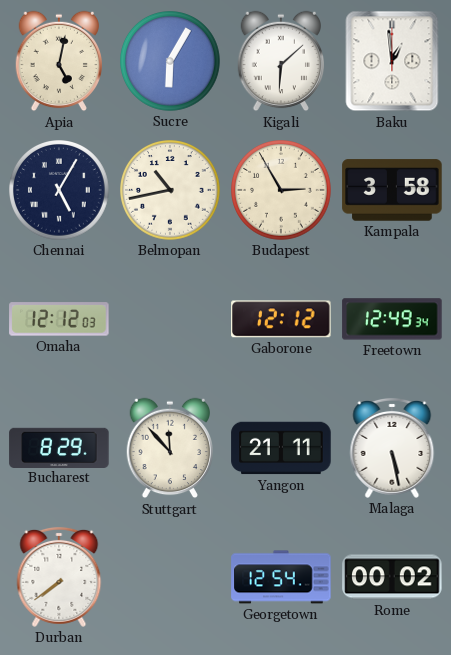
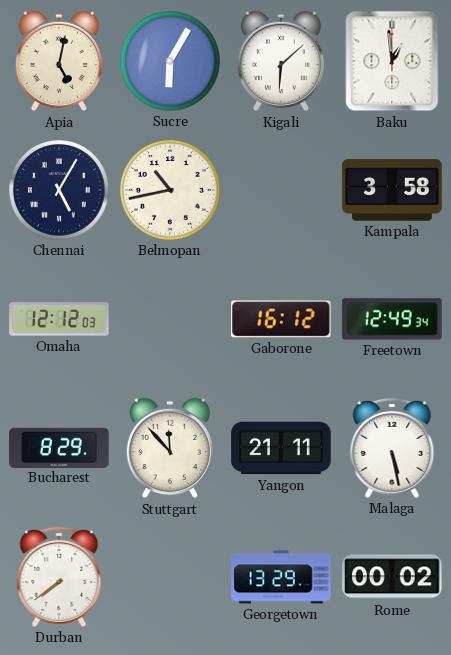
Budapest: 2:55 -> none
Gaborone: 12:12 -> 16:12
Georgetown: 12:54 -> 13:29
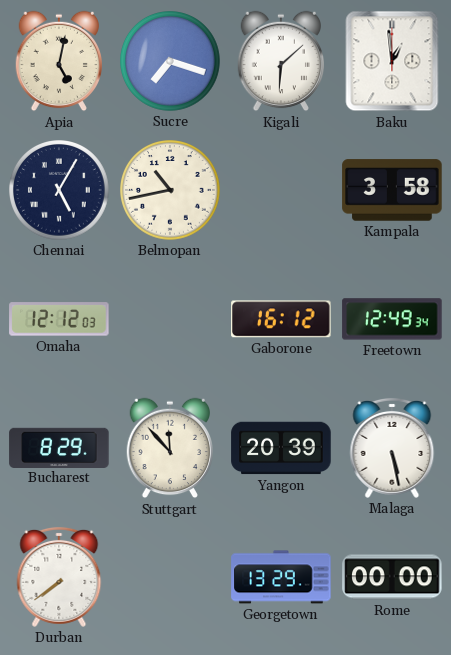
Sucre: 6:05 -> 7:18
Yangon: 21:11 -> 20:39
Rome: 00:02 -> 00:00
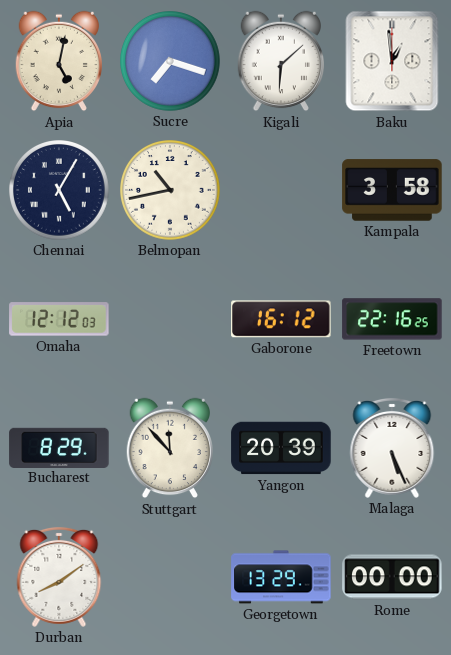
Freetown: 12:49 -> 22:16
Malaga: 5:28 -> 5:26
Durban: 7:39 -> 8:09
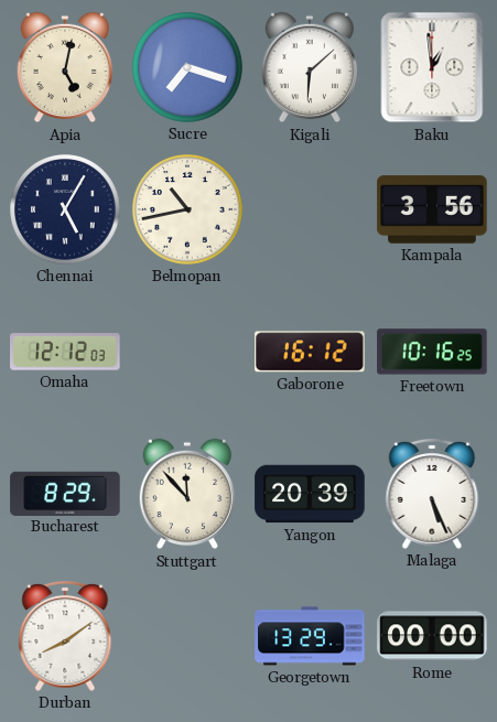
Kampala: 3:58 -> 3:56
Freetown: 22:16 -> 10:16
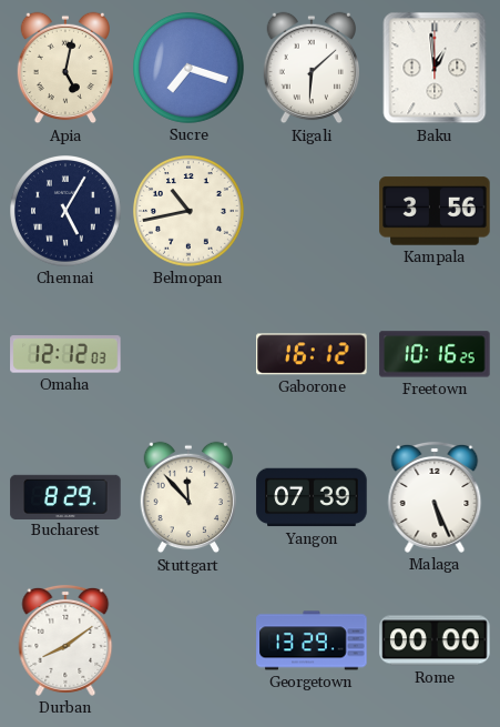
Yangon: 20:39 -> 07:39
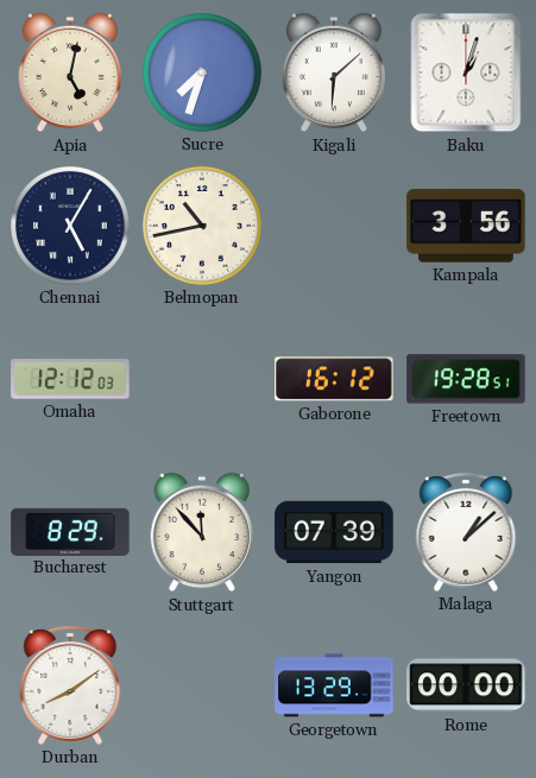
Sucre: 7:18 -> 7:33
Baku: 12:59 -> 1:03
Freetown: 10:16 -> 19:28
Malaga: 5:26 -> 1:08
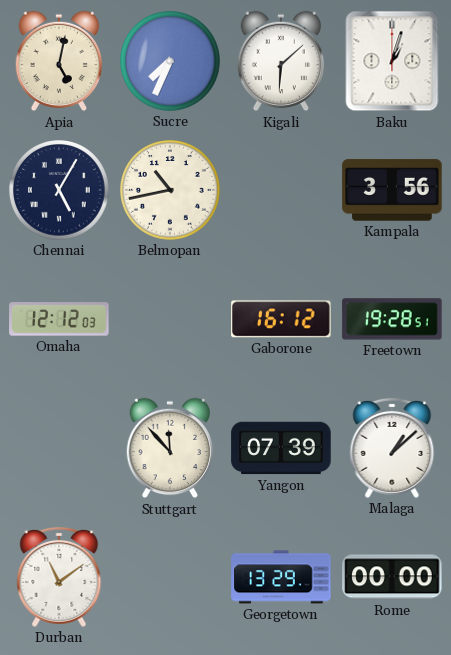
Sucre: 7:33 -> 7:34
Bucharest: 8:29 -> none
Durban: 8:09 -> 11:09
